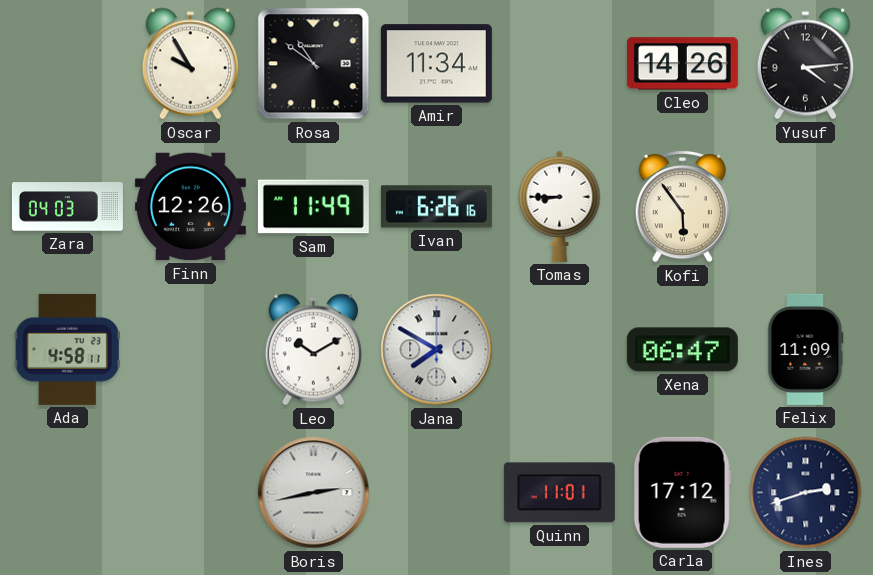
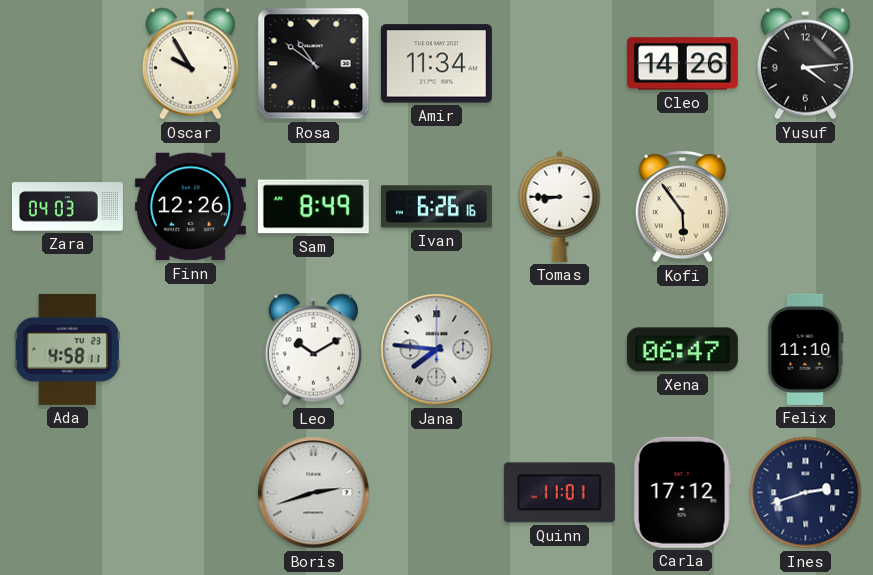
Sam: 11:49 -> 8:49
Jana: 7:50 -> 7:46
Felix: 11:09 -> 11:10
Boris: 2:43 -> 2:42
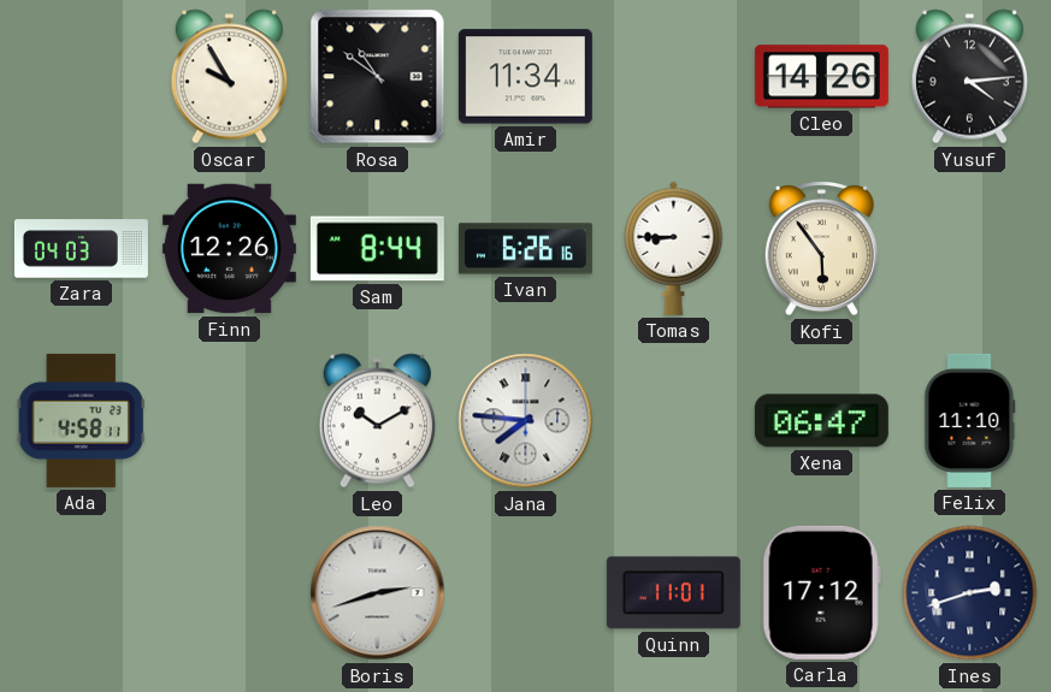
Sam: 8:49 -> 8:44
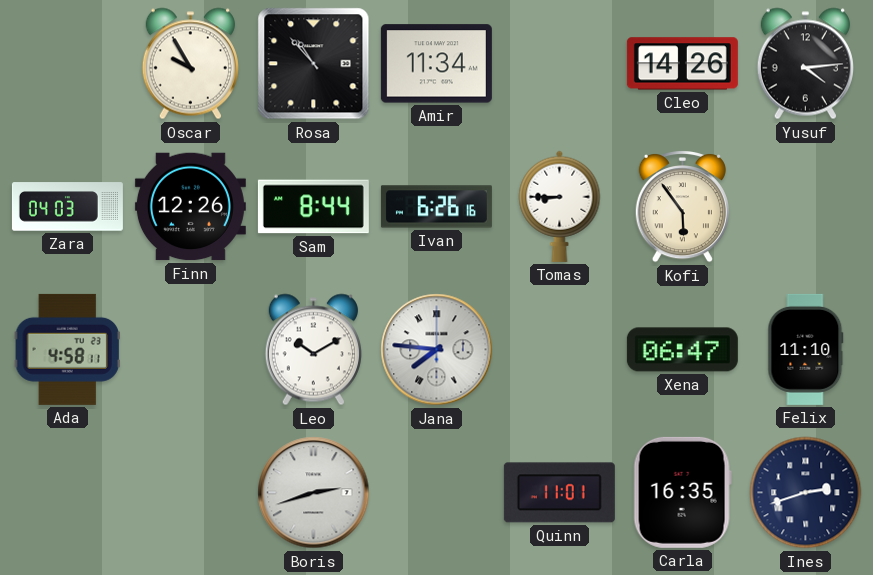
Rosa: 10:51 -> 10:53
Carla: 17:12 -> 16:35
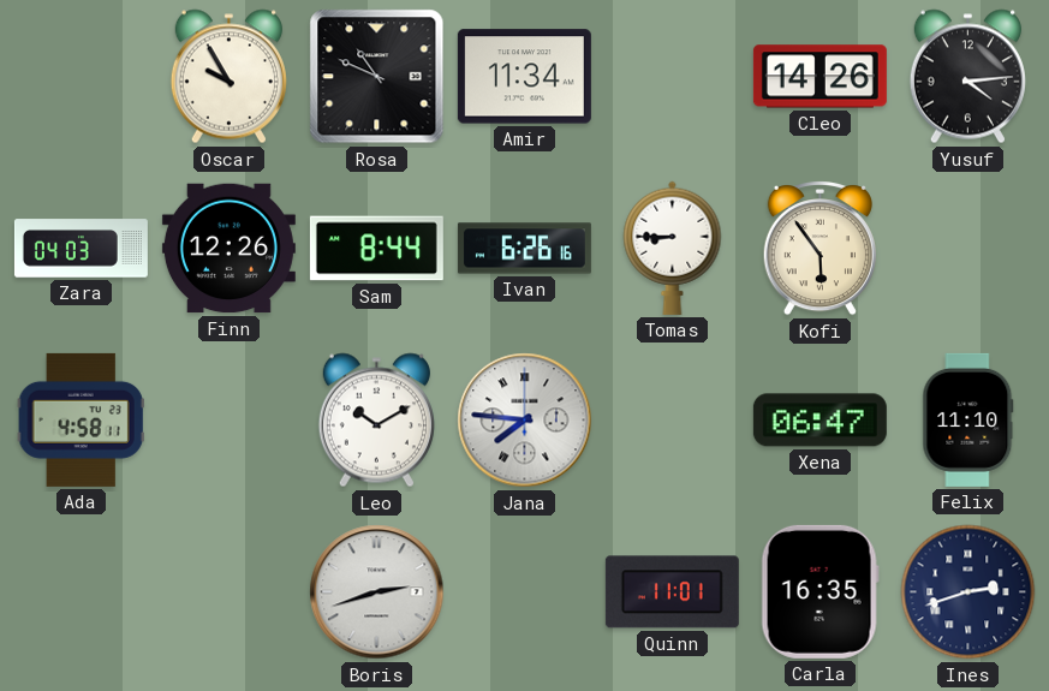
Rosa: 10:53 -> 10:49
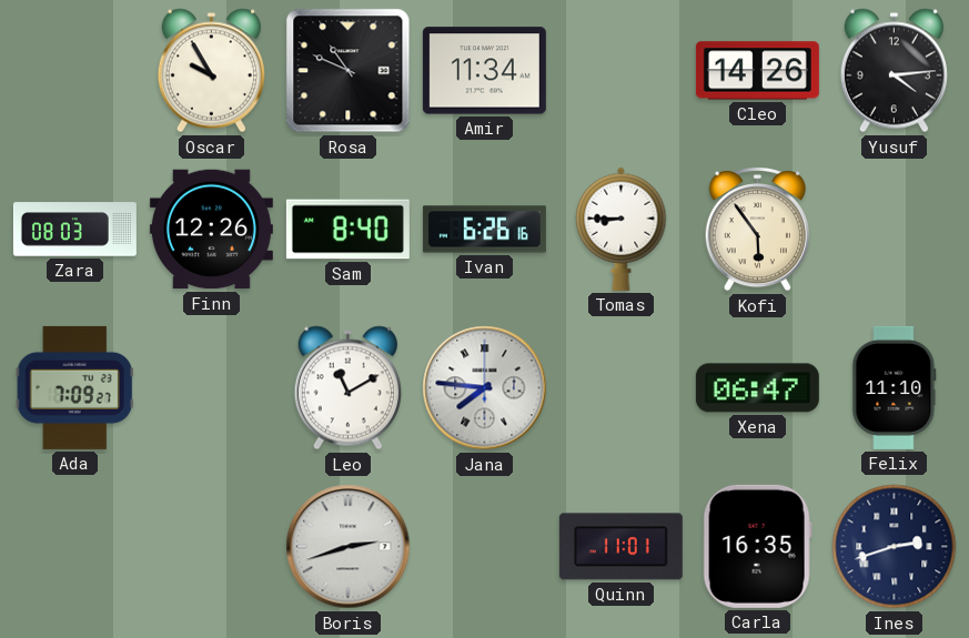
Zara: 04:03 -> 08:03
Sam: 8:44 -> 8:40
Ada: 4:58 -> 7:09
Leo: 10:10 -> 11:10
